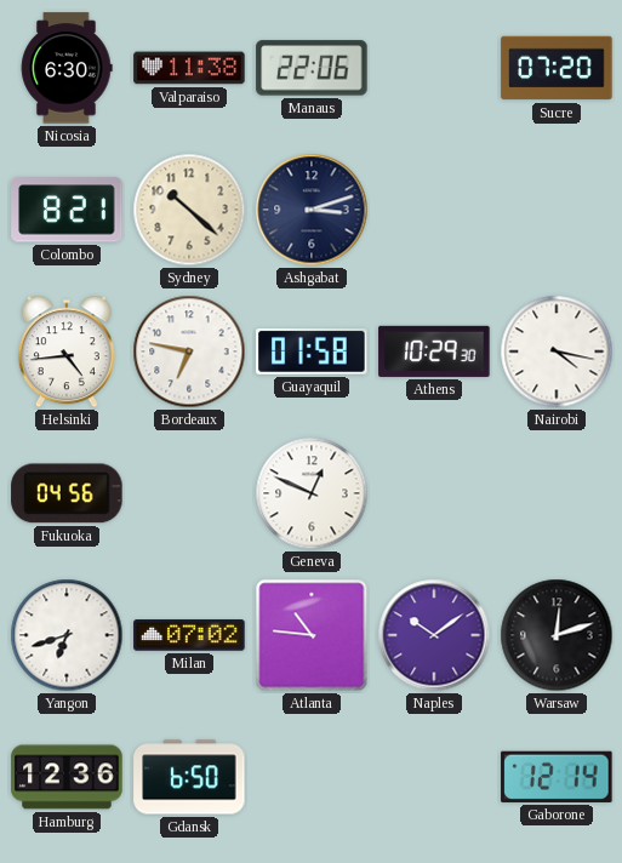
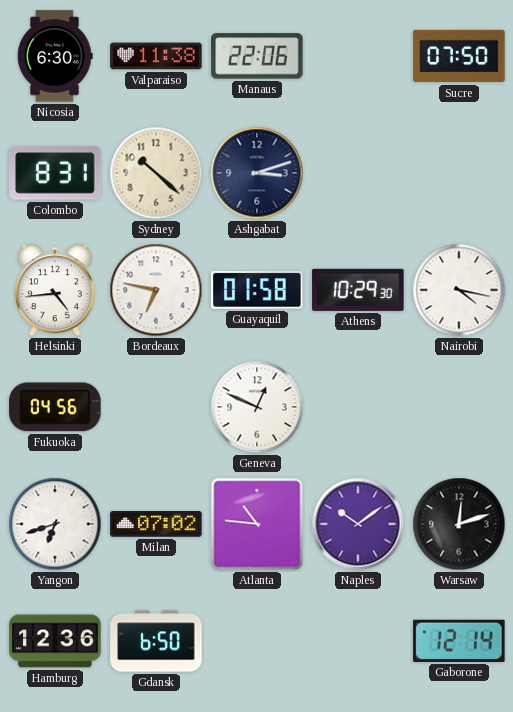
Sucre: 07:20 -> 07:50
Colombo: 8:21 -> 8:31
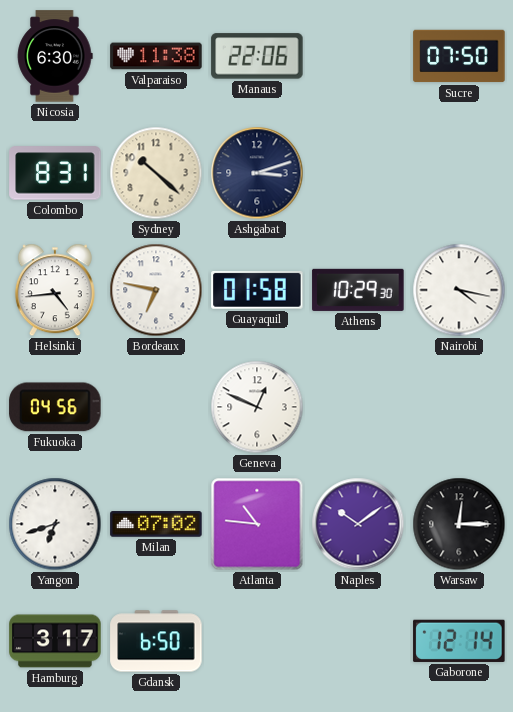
Warsaw: 12:12 -> 12:15
Hamburg: 12:36 -> 3:17
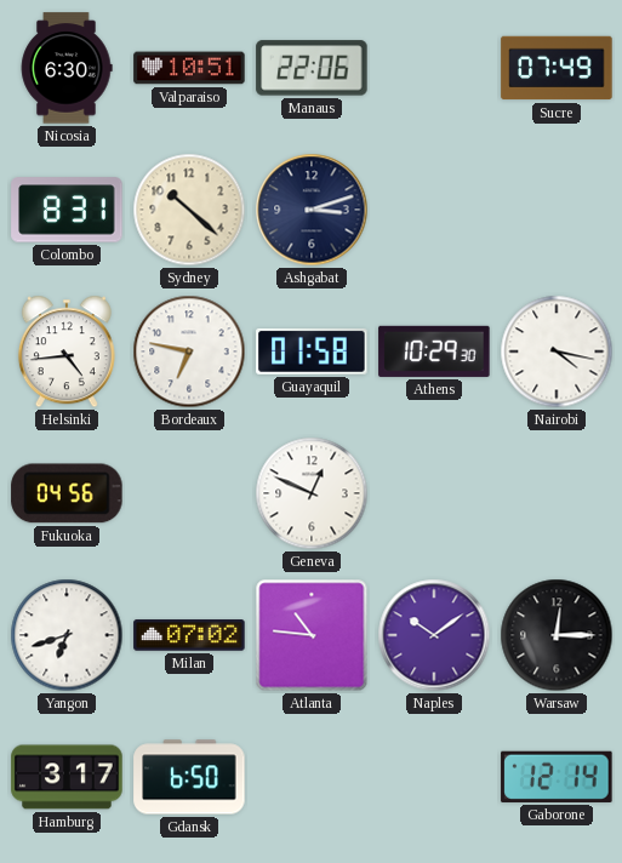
Valparaiso: 11:38 -> 10:51
Sucre: 07:50 -> 07:49
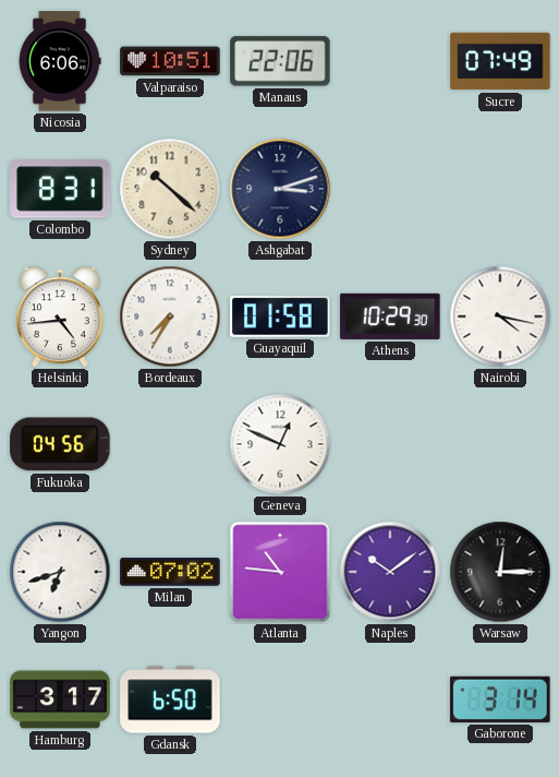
Nicosia: 6:30 -> 6:06
Bordeaux: 6:47 -> 7:35
Gaborone: 12:14 -> 3:14
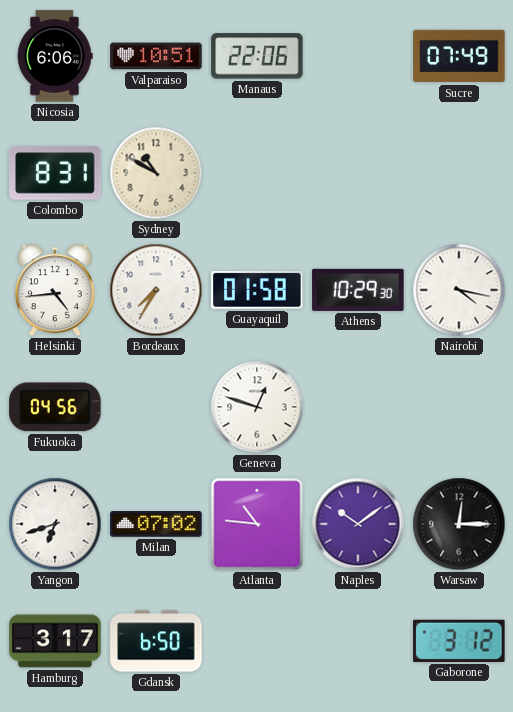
Sydney: 10:22 -> 10:50
Ashgabat: 3:12 -> none
Geneva: 12:49 -> 12:48
Gaborone: 3:14 -> 3:12
